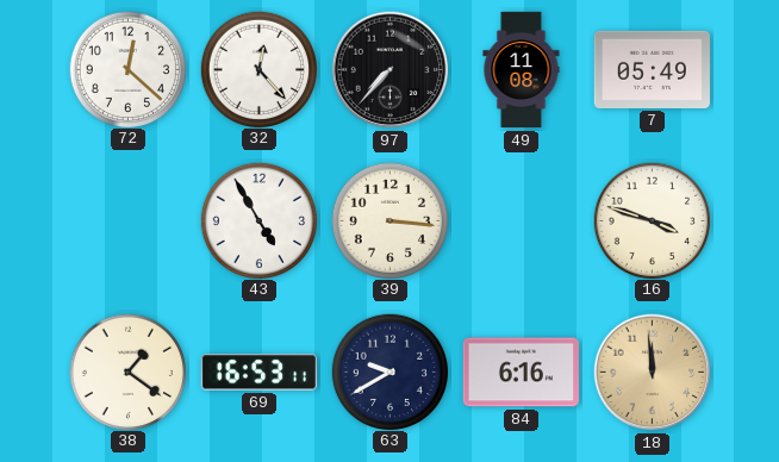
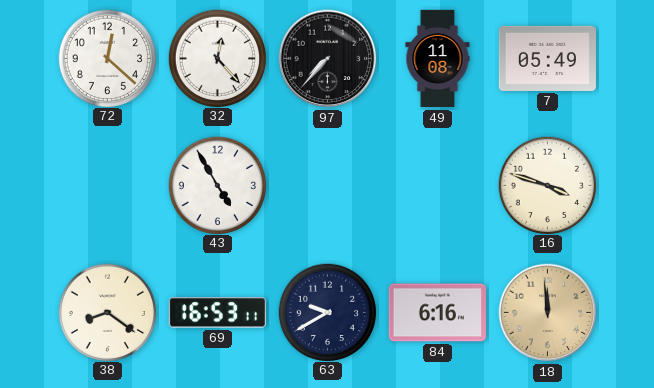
39: 3:16 -> none
38: 1:21 -> 8:21
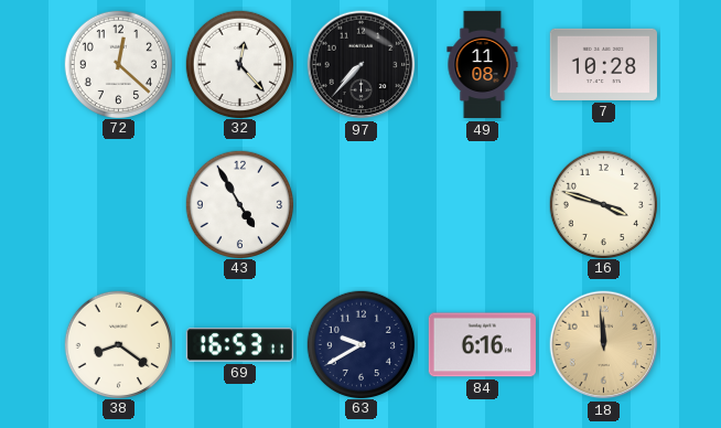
7: 05:49 -> 10:28
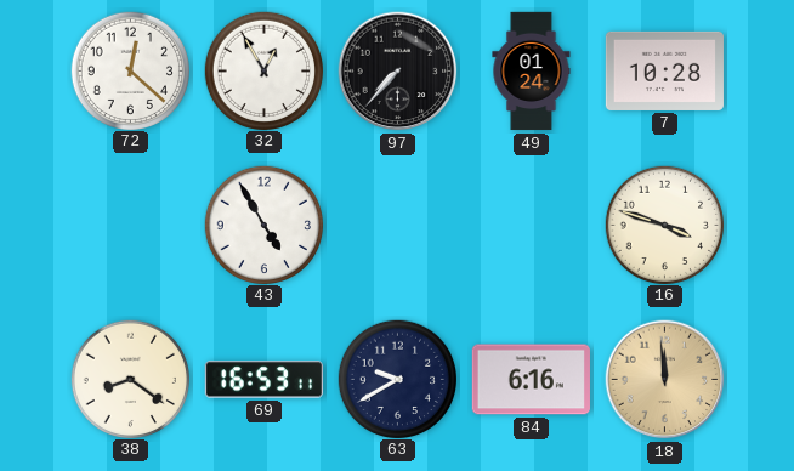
32: 12:23 -> 12:55
49: 11:08 -> 01:24
